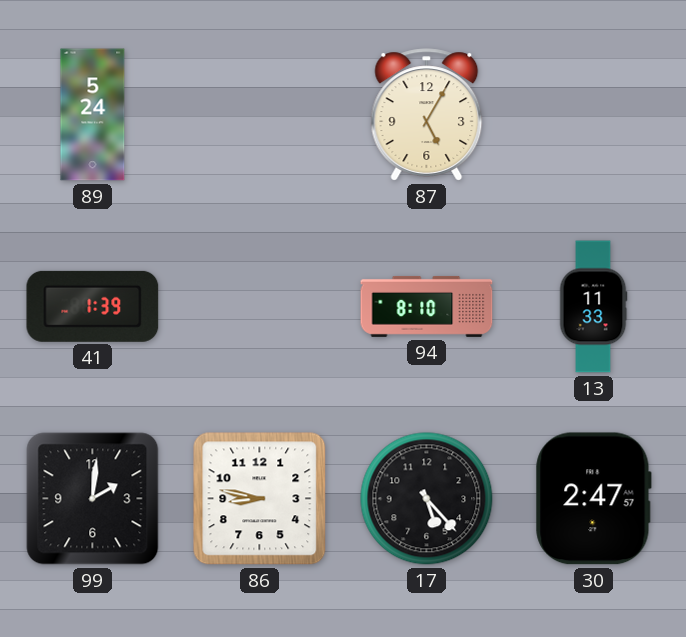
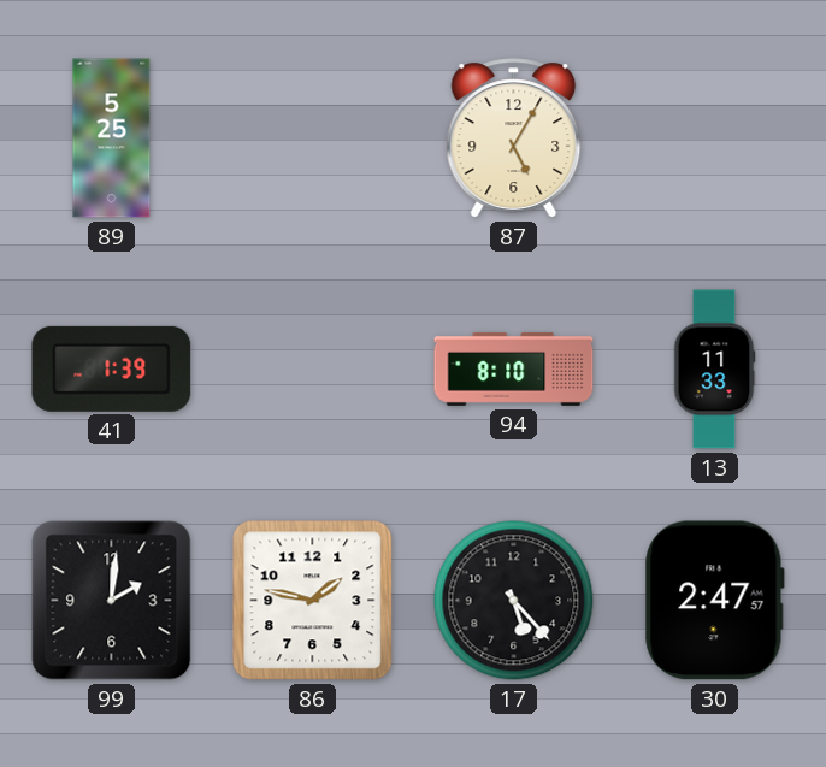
89: 5:24 -> 5:25
86: 8:47 -> 1:47
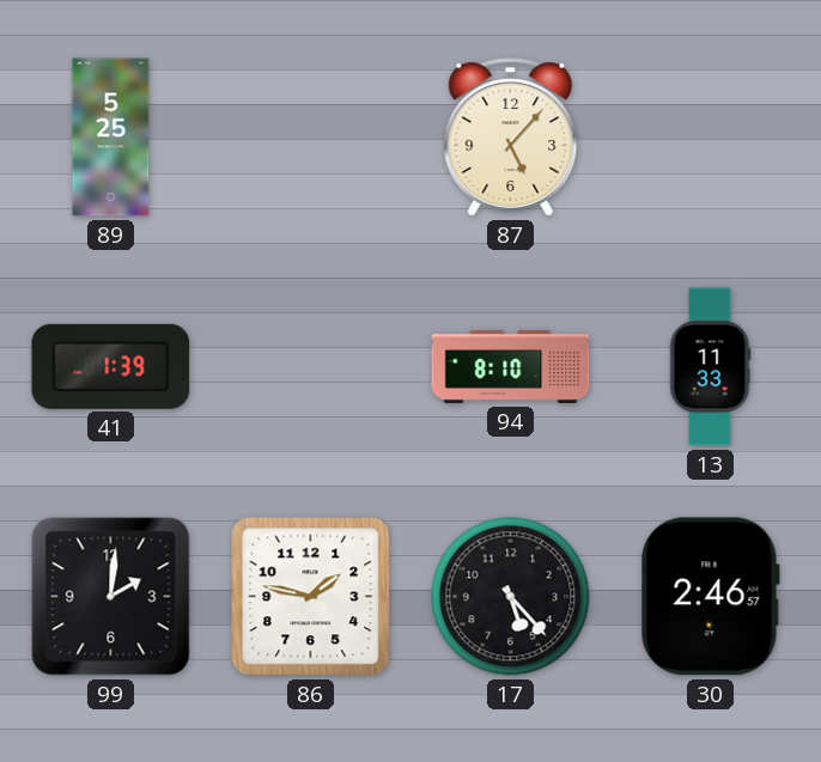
87: 5:05 -> 5:07
30: 2:47 -> 2:46
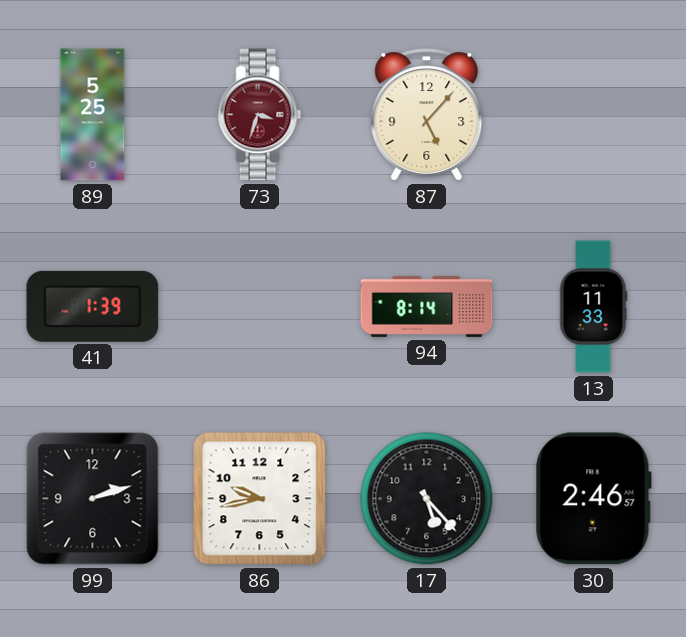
73: none -> 3:33
94: 8:10 -> 8:14
99: 2:01 -> 2:12
86: 1:47 -> 9:43
